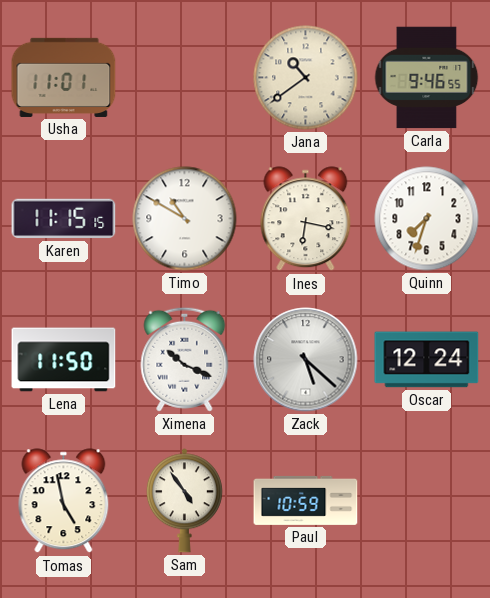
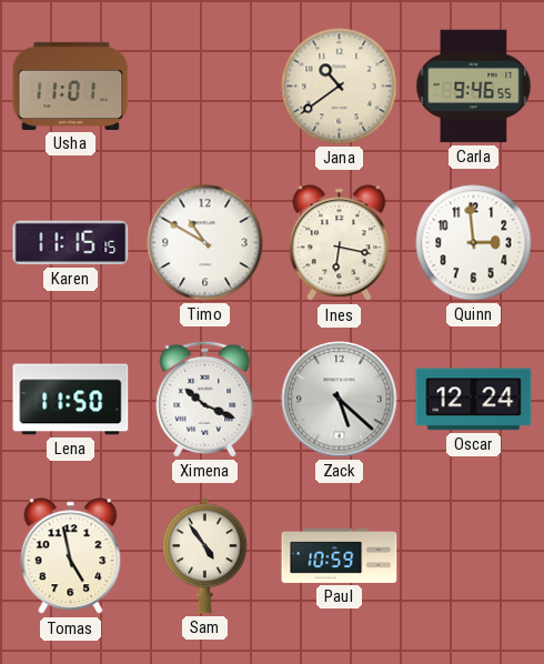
Quinn: 7:33 -> 2:59
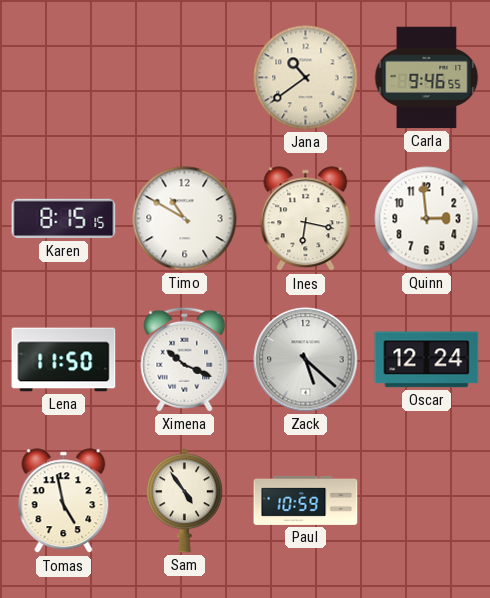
Usha: 11:01 -> none
Karen: 11:15 -> 8:15
